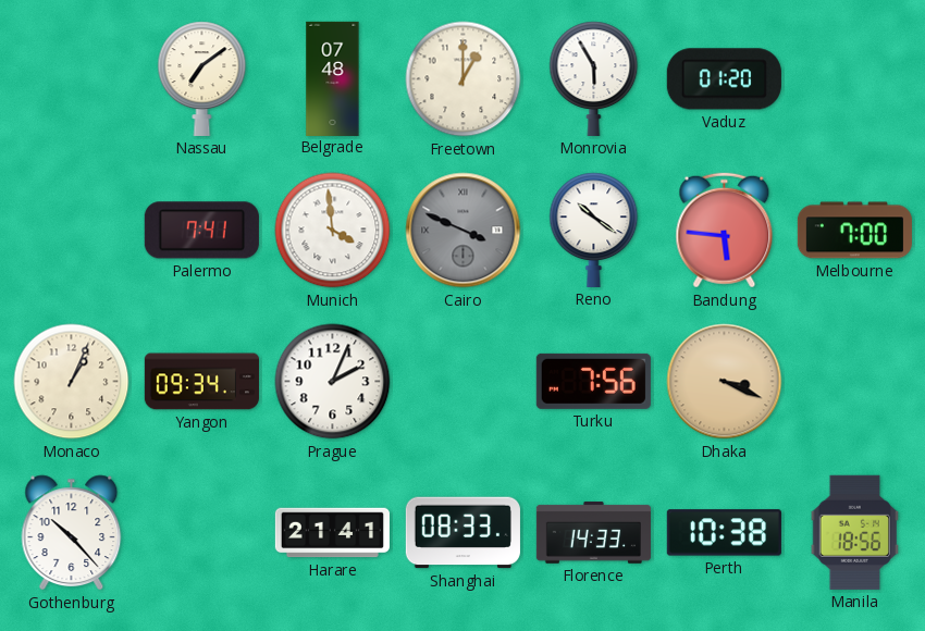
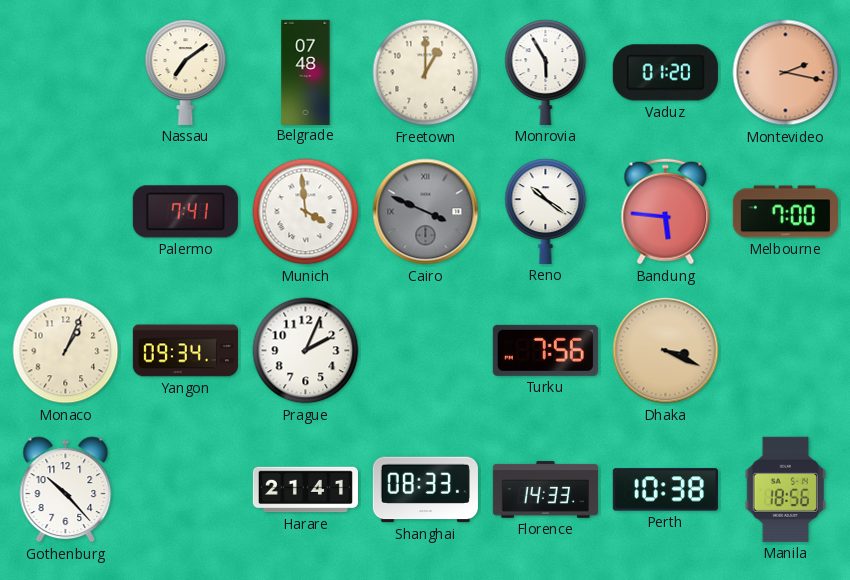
Montevideo: none -> 2:17
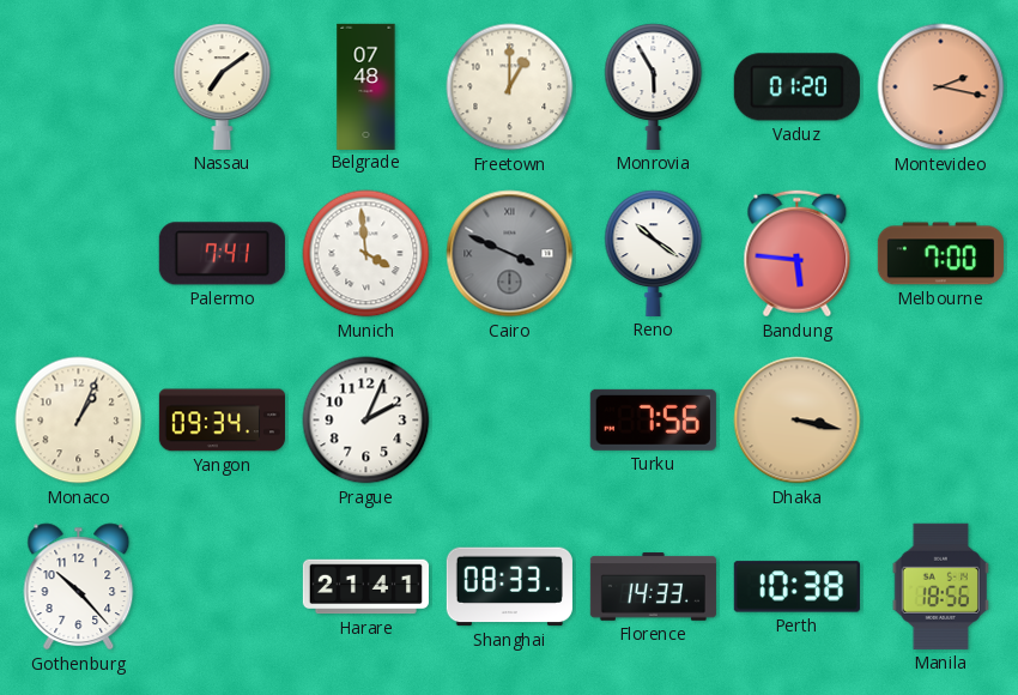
Dhaka: 3:19 -> 3:17
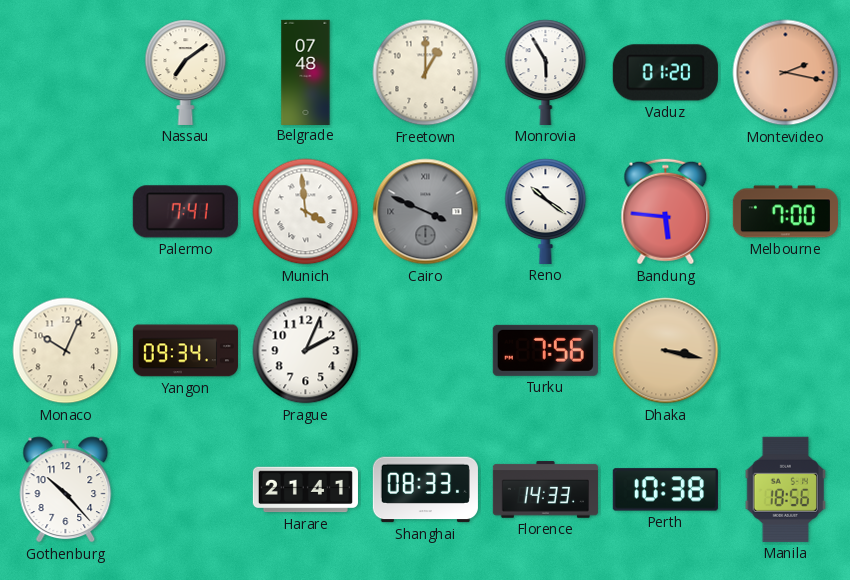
Monaco: 1:04 -> 10:04
